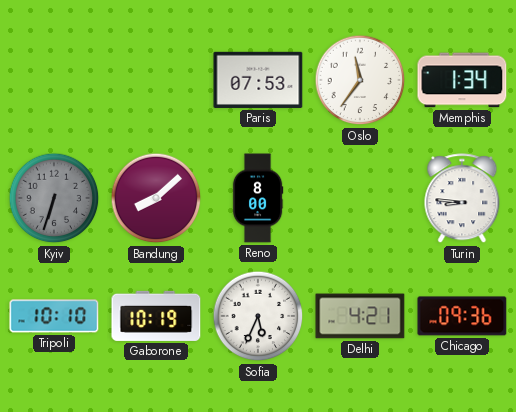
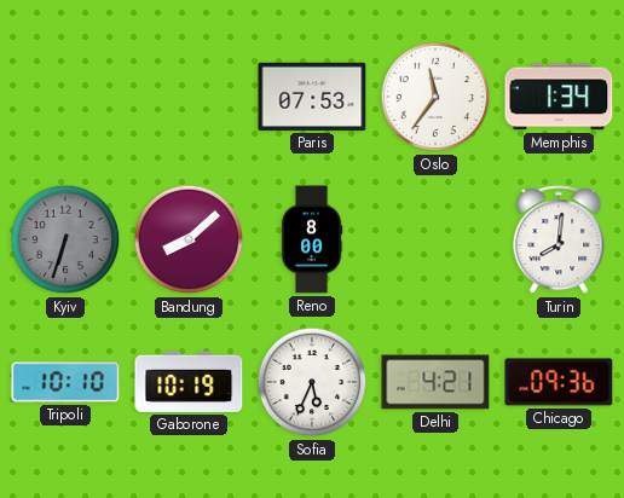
Turin: 8:46 -> 8:01
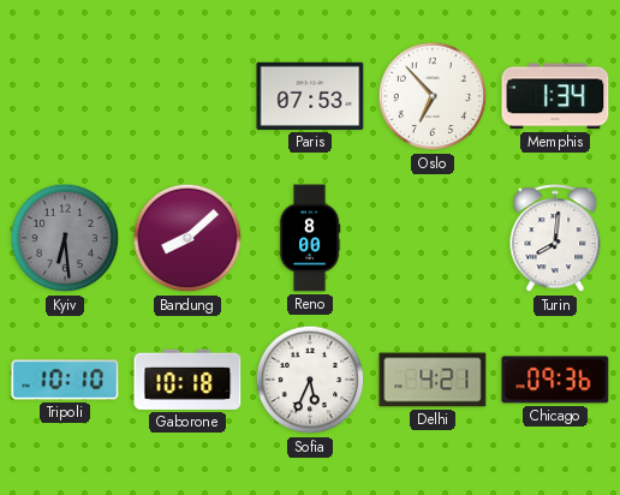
Oslo: 11:36 -> 6:53
Kyiv: 6:33 -> 6:29
Gaborone: 10:19 -> 10:18
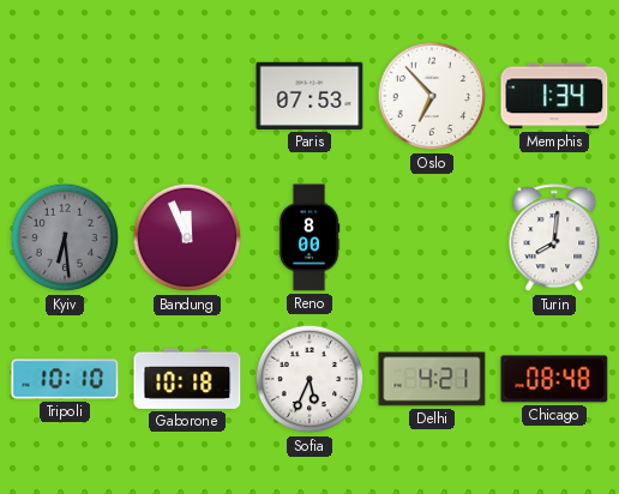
Bandung: 8:08 -> 11:56
Chicago: 09:36 -> 08:48
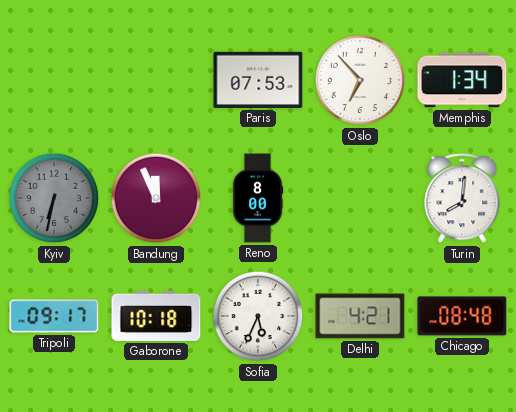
Kyiv: 6:29 -> 6:32
Tripoli: 10:10 -> 09:17
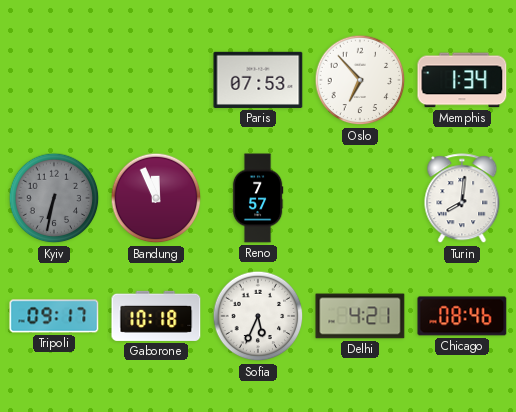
Reno: 8:00 -> 7:57
Chicago: 08:48 -> 08:46
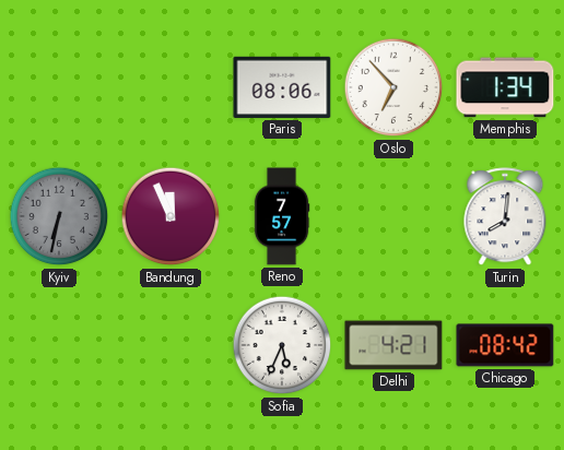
Paris: 07:53 -> 08:06
Tripoli: 09:17 -> none
Gaborone: 10:18 -> none
Chicago: 08:46 -> 08:42
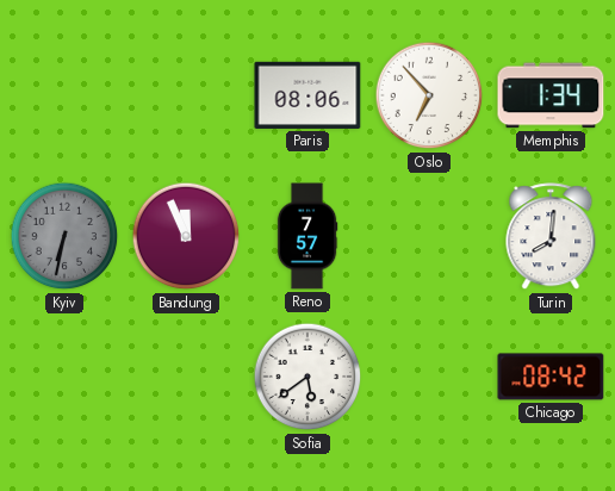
Sofia: 5:34 -> 5:39
Delhi: 4:21 -> none
